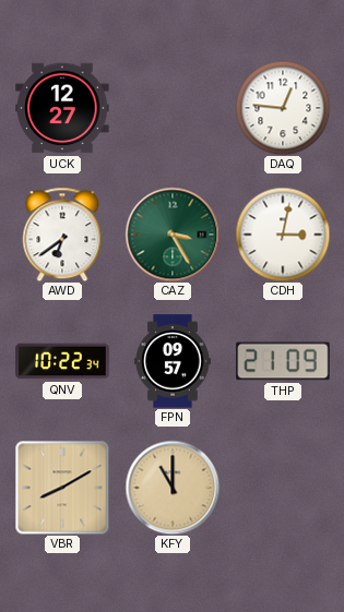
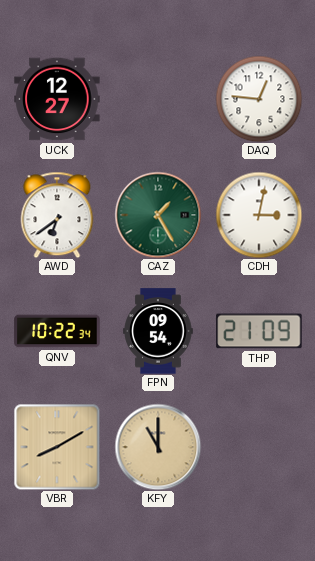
CAZ: 3:25 -> 1:25
FPN: 09:57 -> 09:54
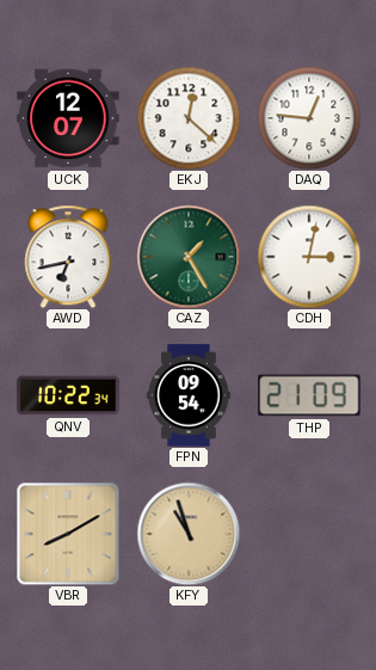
UCK: 12:27 -> 12:07
EKJ: none -> 12:22
AWD: 6:39 -> 6:43
KFY: 11:00 -> 10:57
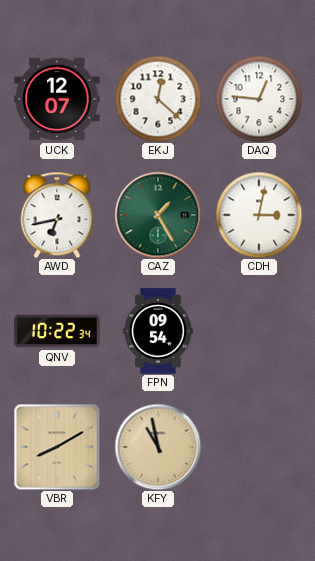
THP: 21:09 -> none
KFY: 10:57 -> 10:58
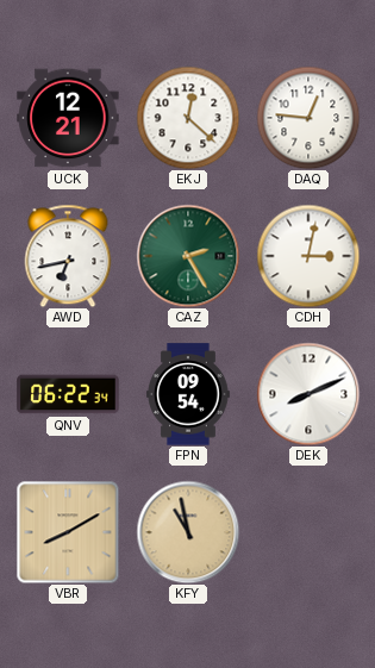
UCK: 12:07 -> 12:21
CAZ: 1:25 -> 2:25
QNV: 10:22 -> 06:22
DEK: none -> 8:11
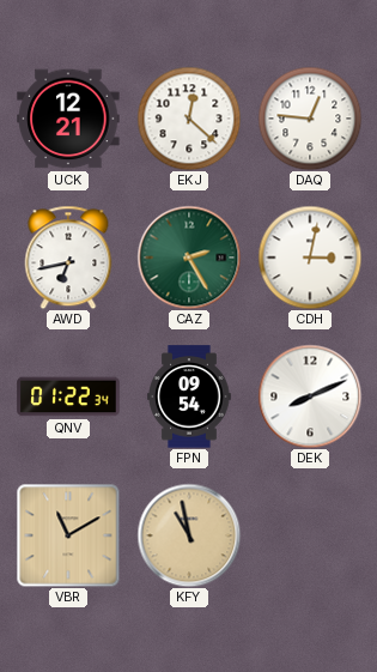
QNV: 06:22 -> 01:22
VBR: 8:10 -> 11:10
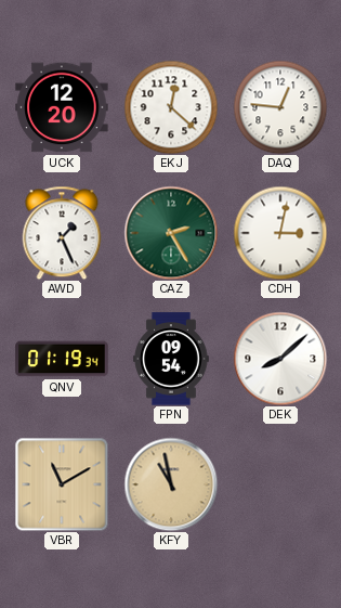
UCK: 12:21 -> 12:20
AWD: 6:43 -> 1:26
QNV: 01:22 -> 01:19
DEK: 8:11 -> 8:08
